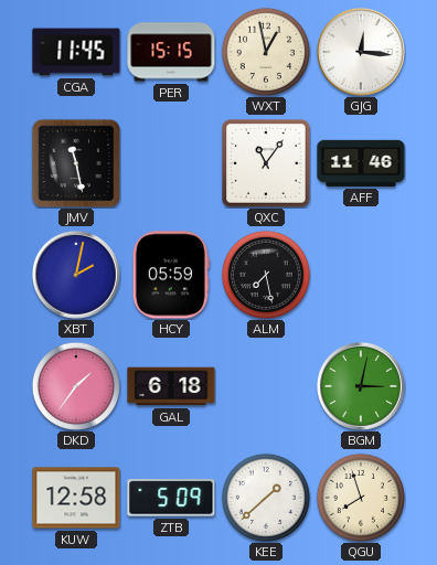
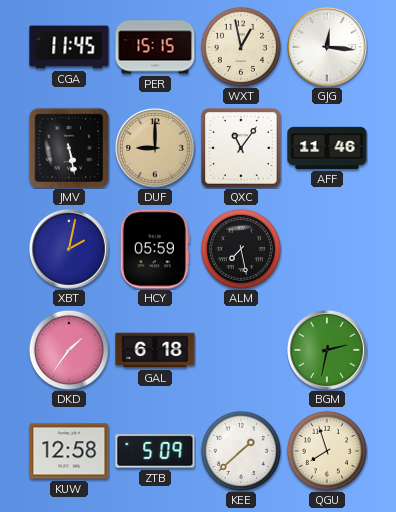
JMV: 11:28 -> 5:28
DUF: none -> 9:00
BGM: 3:02 -> 2:32
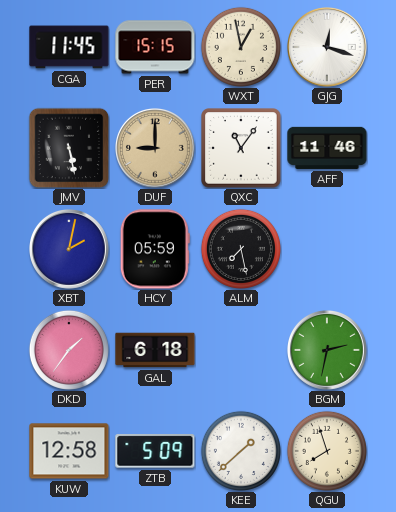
GJG: 12:16 -> 12:18
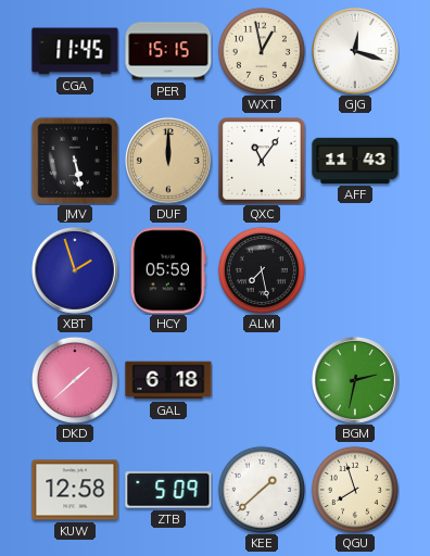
DUF: 9:00 -> 12:00
AFF: 11:46 -> 11:43
XBT: 2:02 -> 1:57
DKD: 1:36 -> 1:38
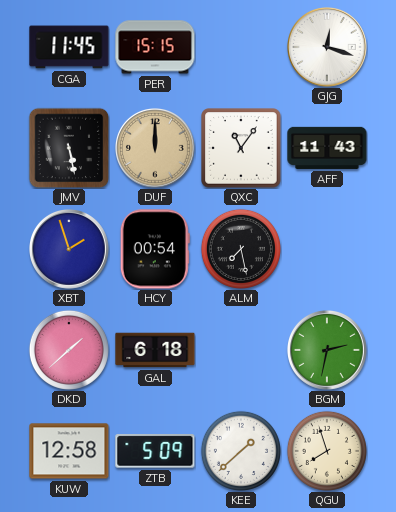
WXT: 12:58 -> none
HCY: 05:59 -> 00:54
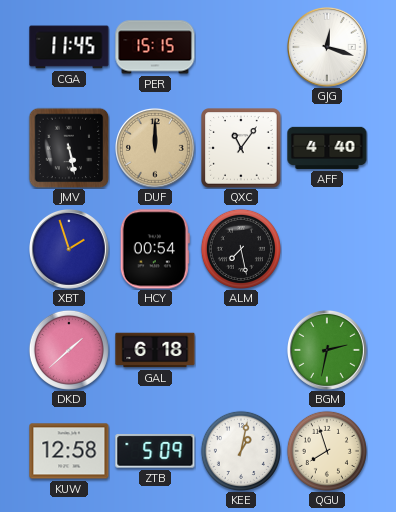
AFF: 11:43 -> 4:40
KEE: 1:38 -> 1:02
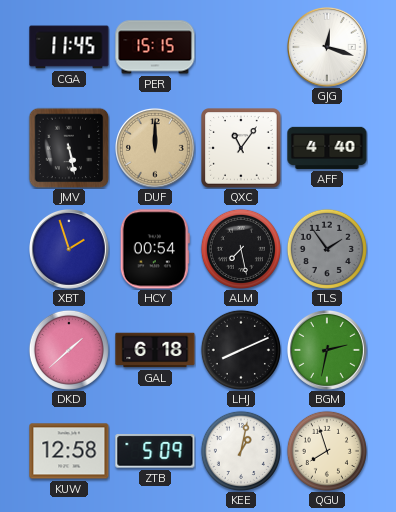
TLS: none -> 1:54
LHJ: none -> 8:11
